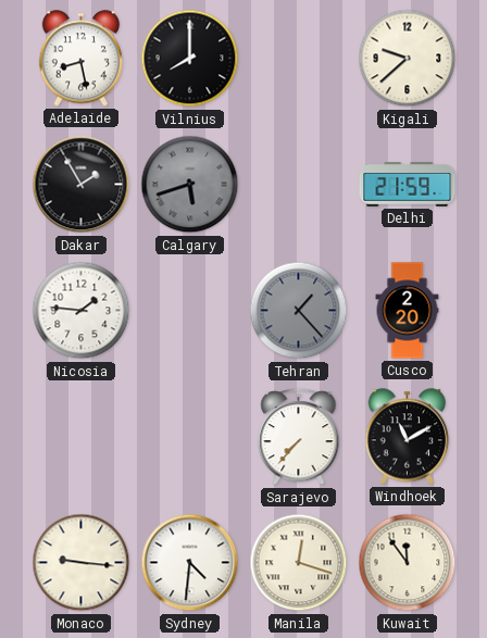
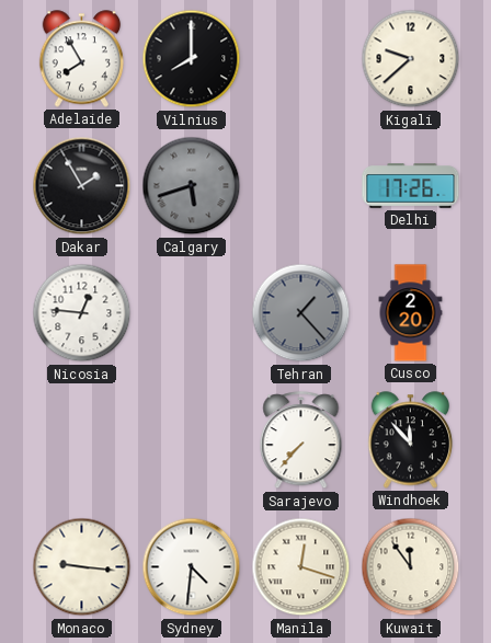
Adelaide: 8:28 -> 7:55
Delhi: 21:59 -> 17:26
Nicosia: 1:46 -> 12:46
Windhoek: 11:10 -> 11:53
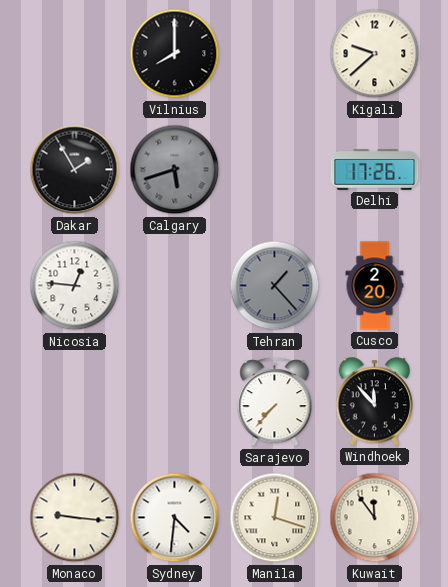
Adelaide: 7:55 -> none
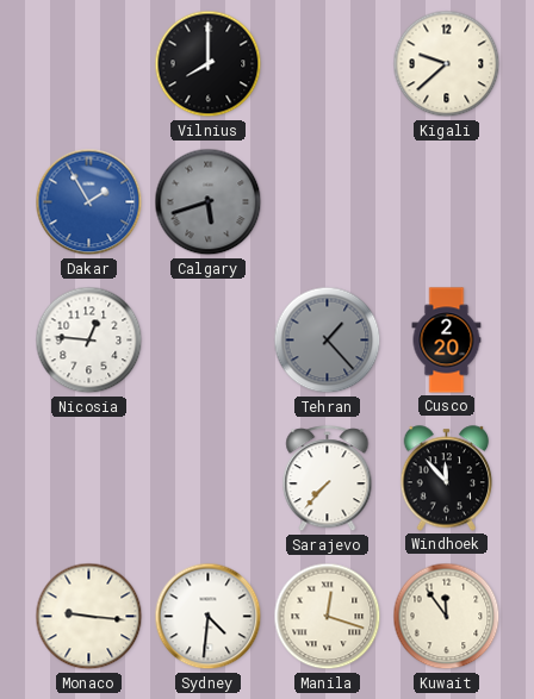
Dakar dial: black -> blue
Delhi: 17:26 -> none
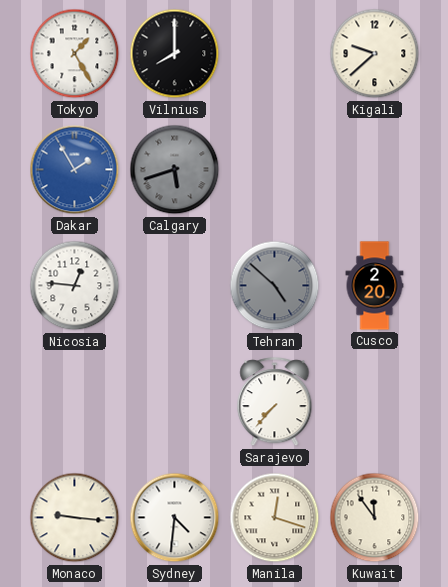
Tokyo: none -> 1:25
Tehran: 1:23 -> 4:52
Windhoek: 11:53 -> none
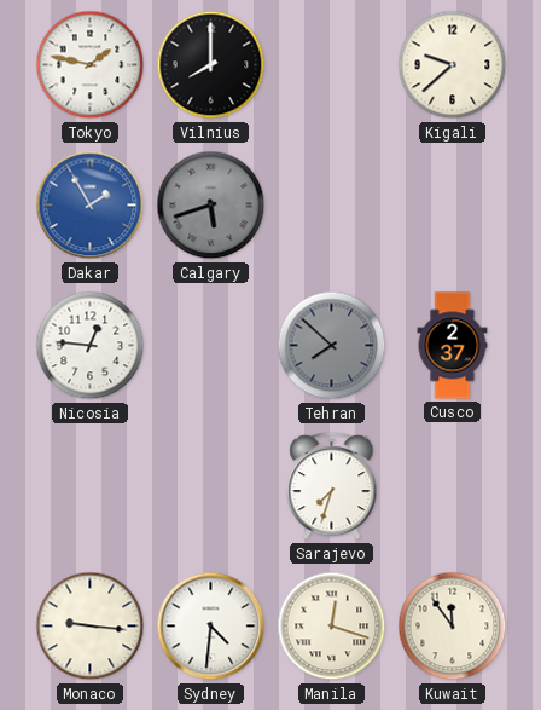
Tokyo: 1:25 -> 1:47
Tehran: 4:52 -> 7:52
Cusco: 2:20 -> 2:37
Sarajevo: 7:37 -> 7:33
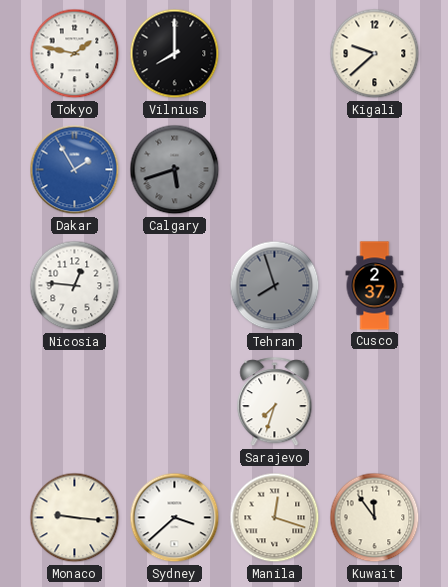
Tehran: 7:52 -> 7:57
Sydney: 4:31 -> 3:38
